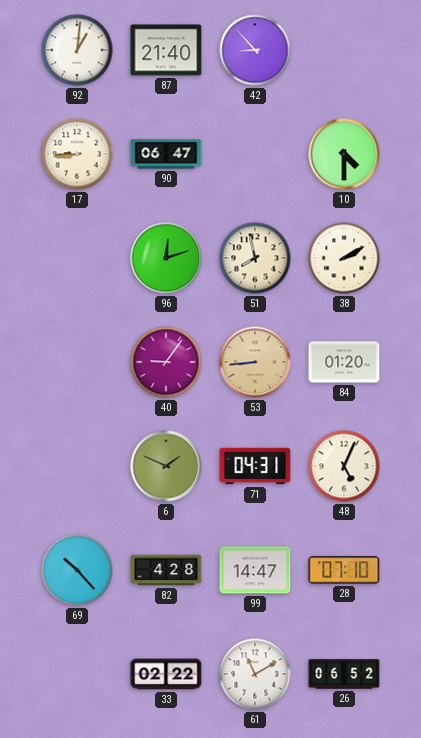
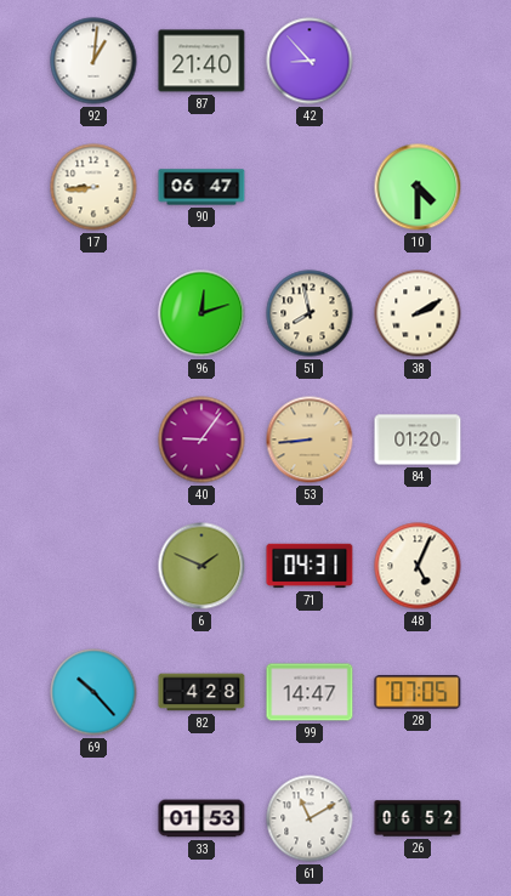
28: 07:10 -> 07:05
33: 02:22 -> 01:53
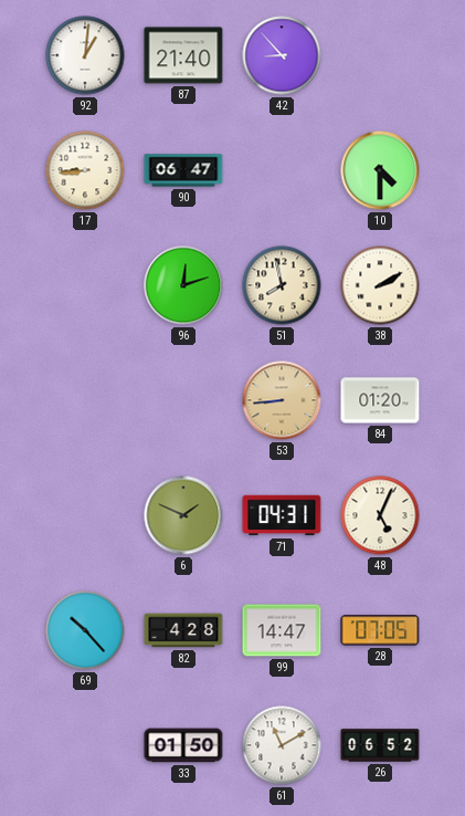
40: 9:06 -> none
33: 01:53 -> 01:50
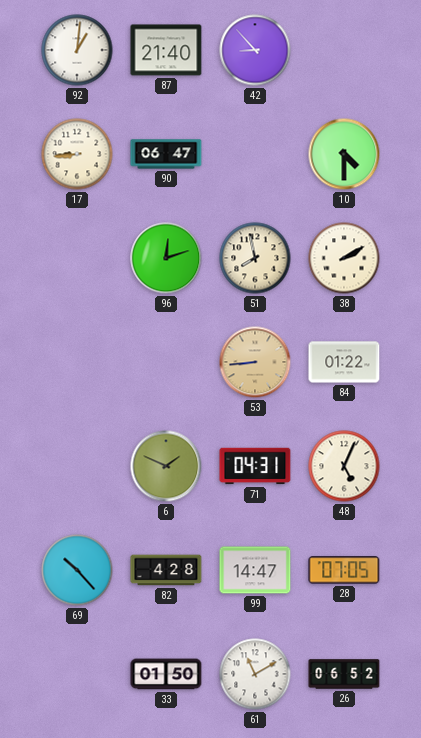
84: 01:20 -> 01:22
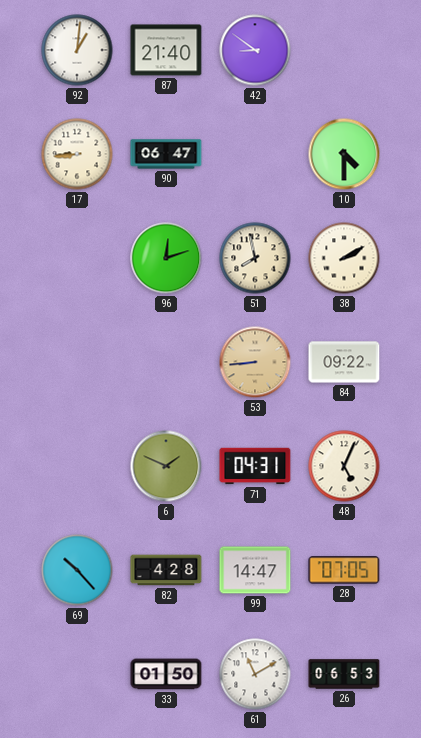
42: 8:53 -> 8:51
84: 01:22 -> 09:22
26: 06:52 -> 06:53
